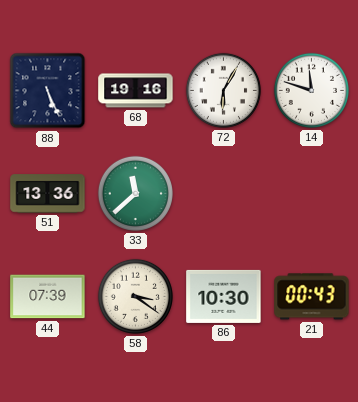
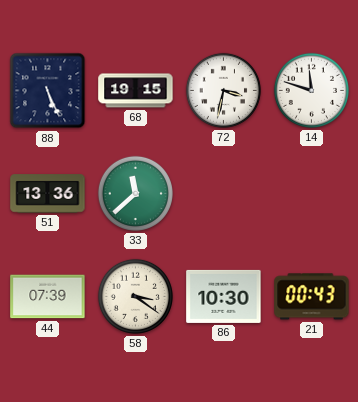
68: 19:16 -> 19:15
72: 6:05 -> 3:32
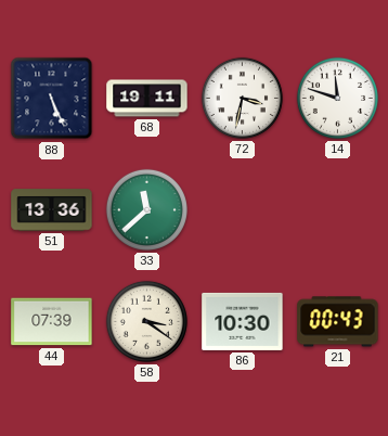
68: 19:15 -> 19:11
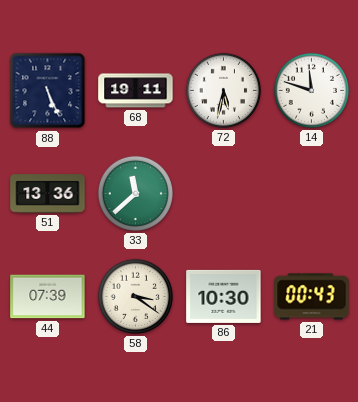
72: 3:32 -> 5:32
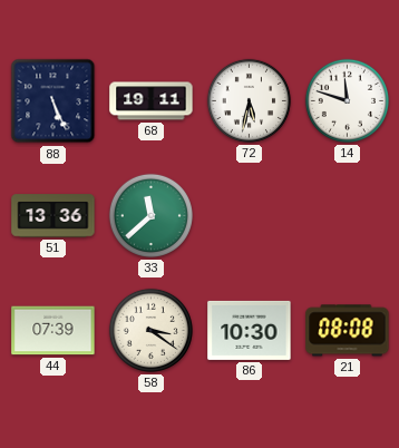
21: 00:43 -> 08:08
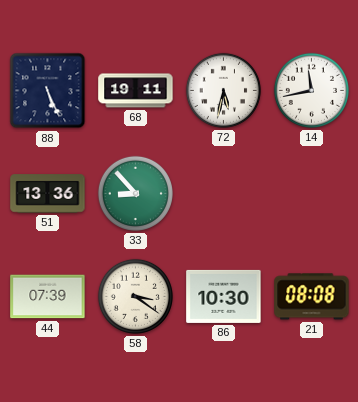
14: 11:48 -> 11:43
33: 11:38 -> 8:53
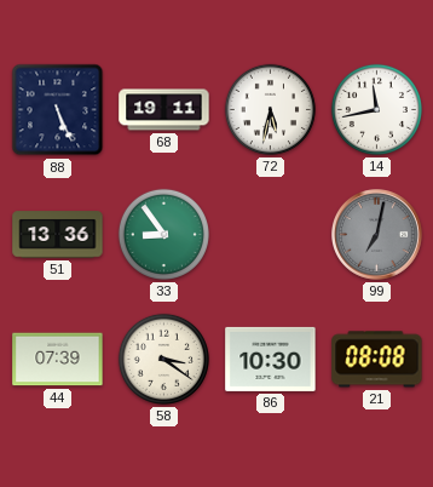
33: 8:53 -> 8:54
99: none -> 7:02
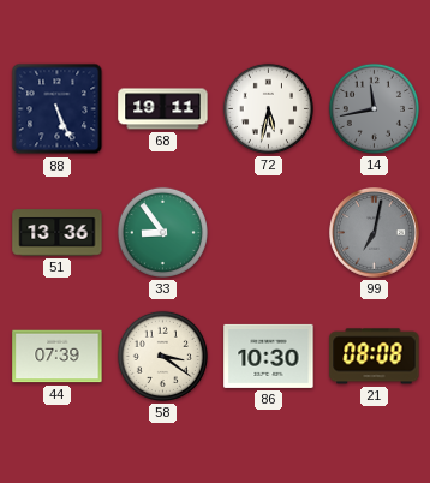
14 dial: white -> grey
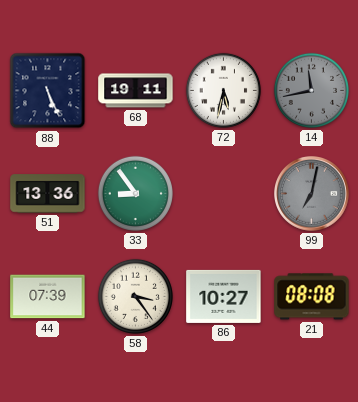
58: 3:21 -> 3:24
86: 10:30 -> 10:27
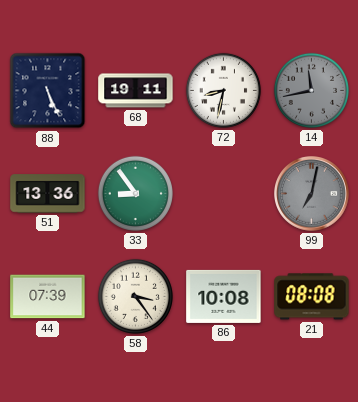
72: 5:32 -> 8:32
86: 10:27 -> 10:08
